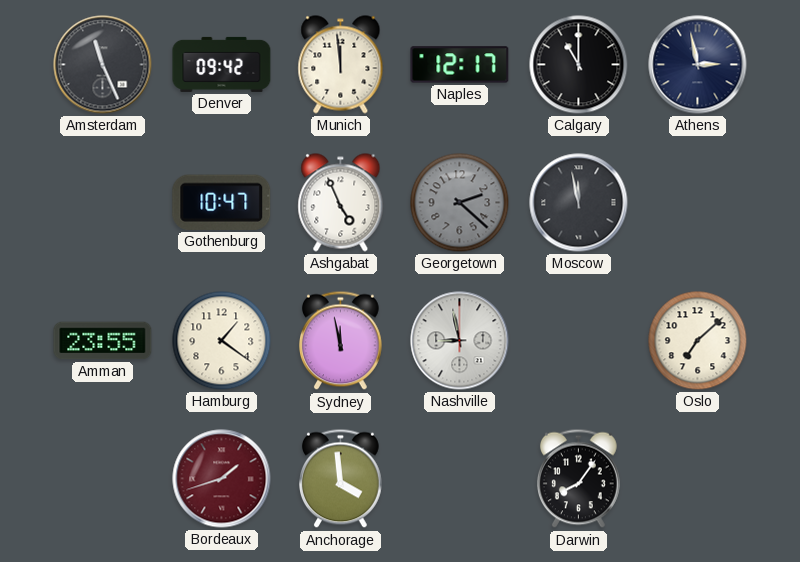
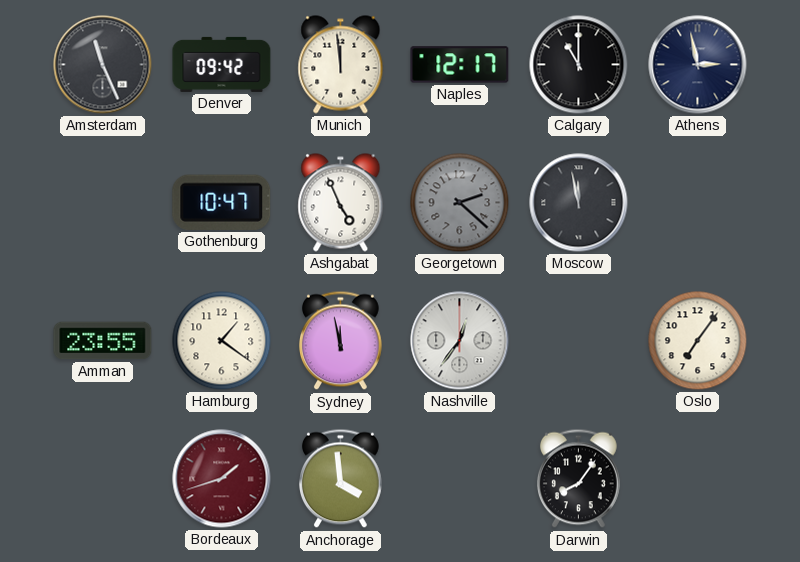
Nashville: 8:58 -> 12:36
Oslo: 7:08 -> 7:06
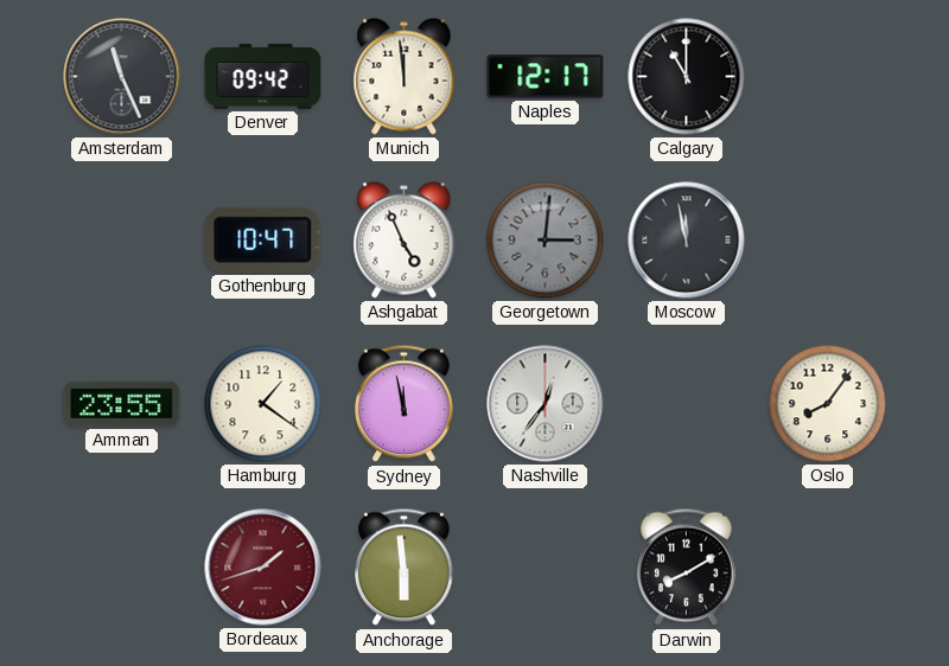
Athens: 2:58 -> none
Georgetown: 2:22 -> 3:01
Oslo: 7:06 -> 8:06
Anchorage: 3:59 -> 5:59
Darwin: 8:06 -> 8:10
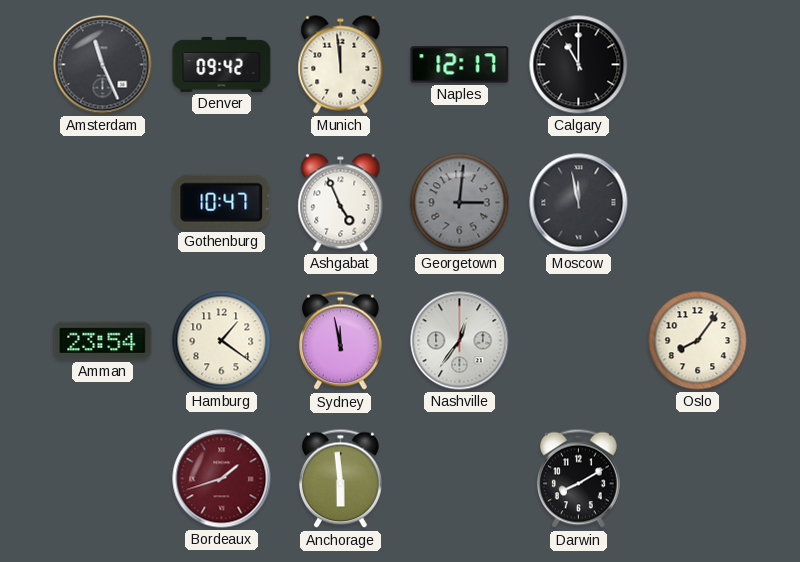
Amman: 23:55 -> 23:54
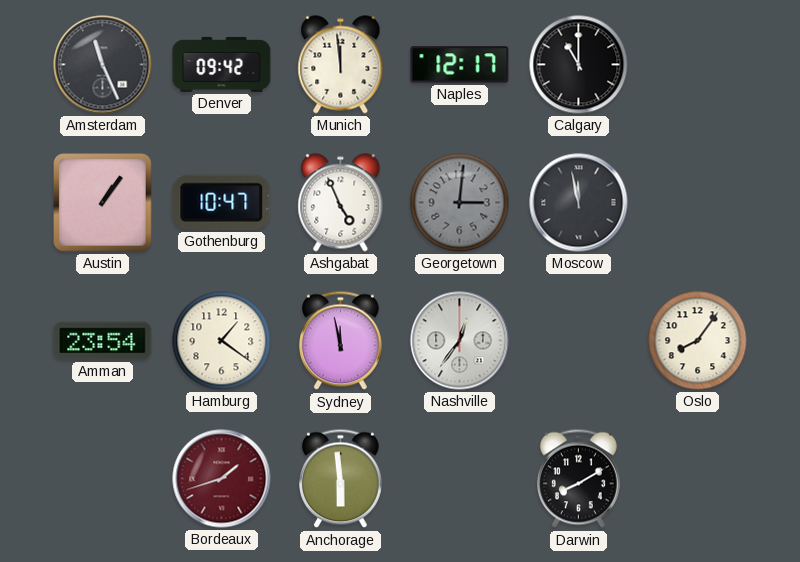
Austin: none -> 1:06
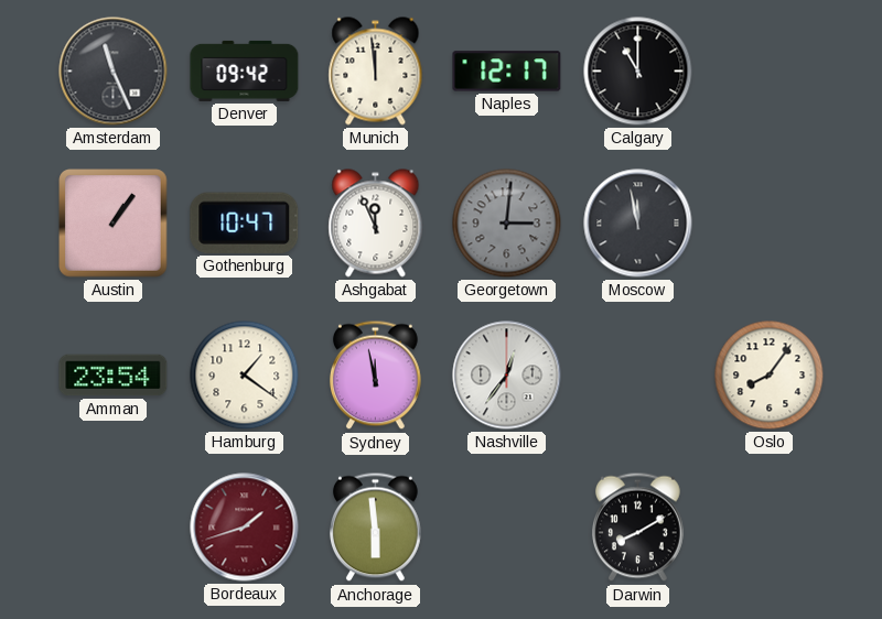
Ashgabat: 4:56 -> 11:56
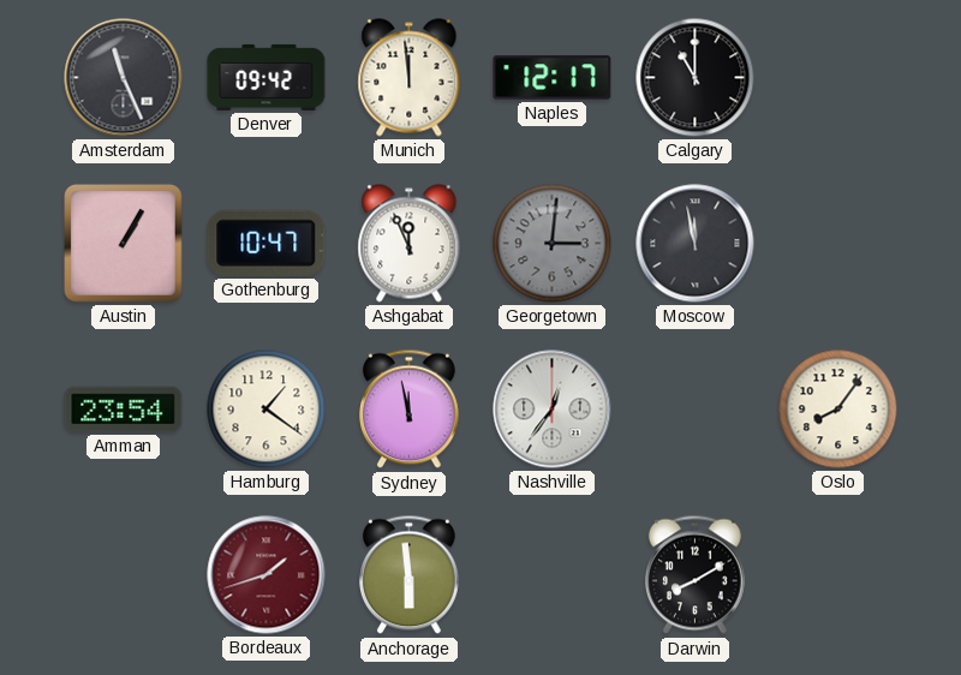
Austin: 1:06 -> 1:05
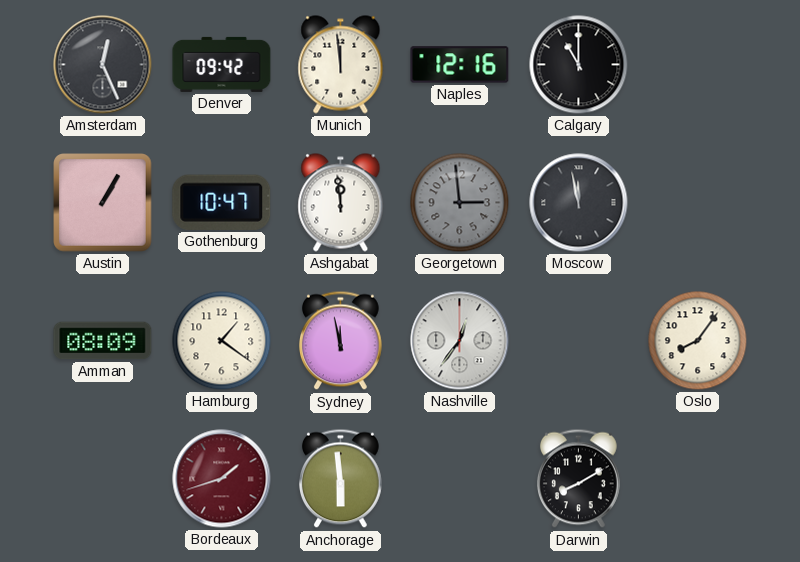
Amsterdam: 11:26 -> 12:26
Naples: 12:17 -> 12:16
Ashgabat: 11:56 -> 11:59
Georgetown: 3:01 -> 2:59
Amman: 23:54 -> 08:09
